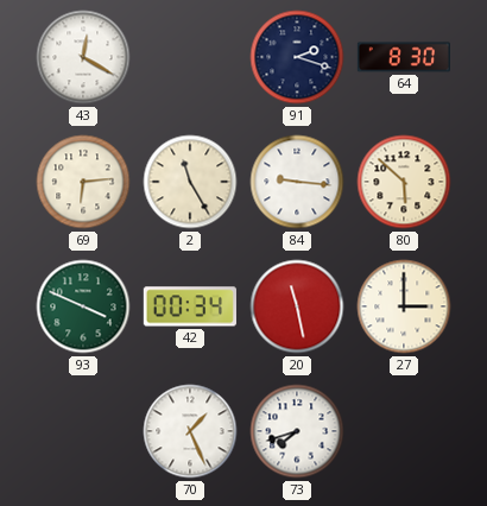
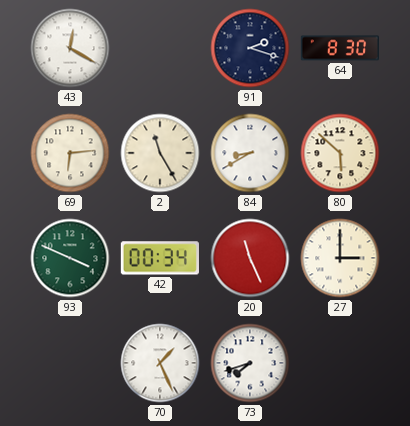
84: 9:16 -> 8:40
20: 11:28 -> 11:26
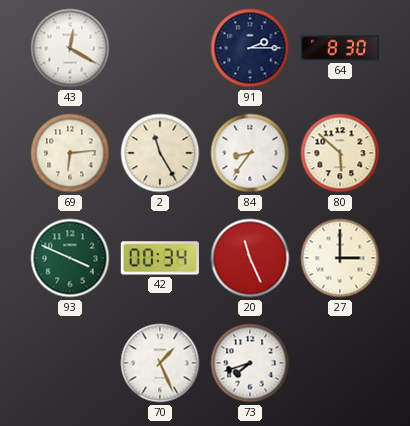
91: 2:18 -> 2:15
84: 8:40 -> 8:36
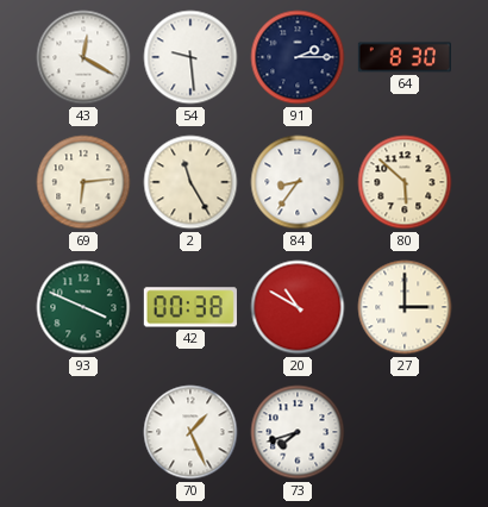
54: none -> 9:29
42: 00:34 -> 00:38
20: 11:26 -> 10:50
